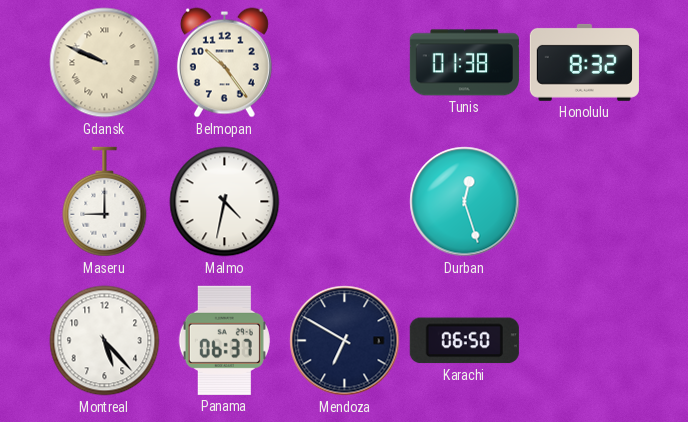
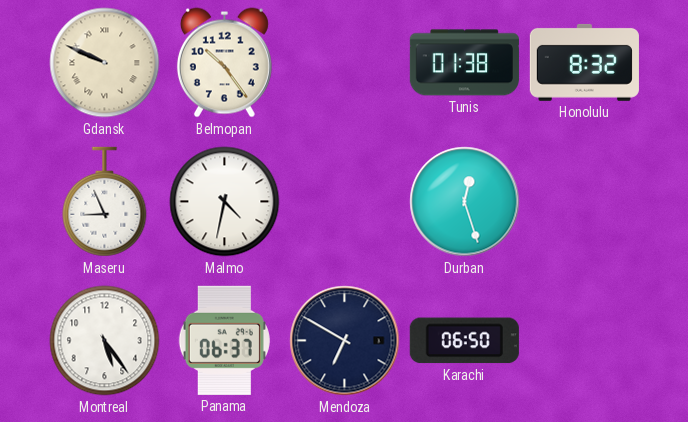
Maseru: 9:00 -> 8:56
Montreal: 5:23 -> 5:24
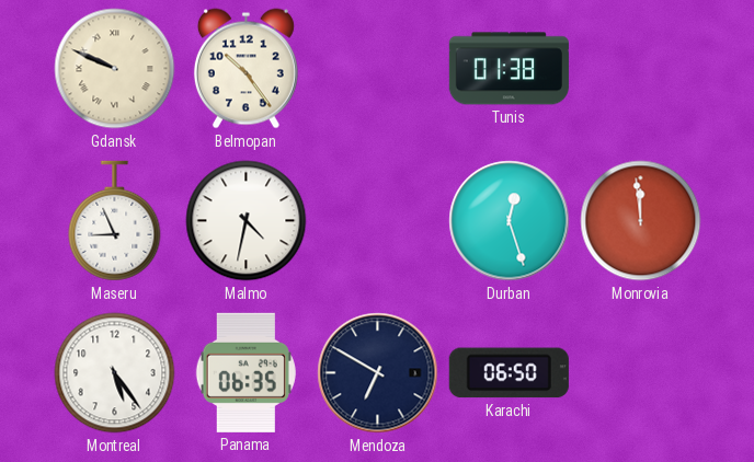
Honolulu: 8:32 -> none
Monrovia: none -> 11:59
Panama: 06:37 -> 06:35
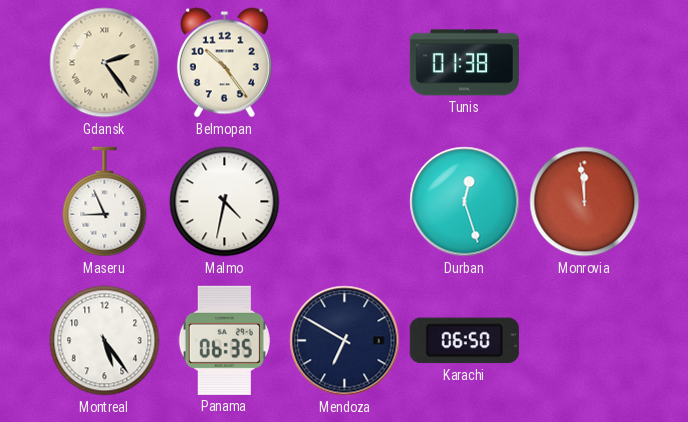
Gdansk: 9:49 -> 2:24
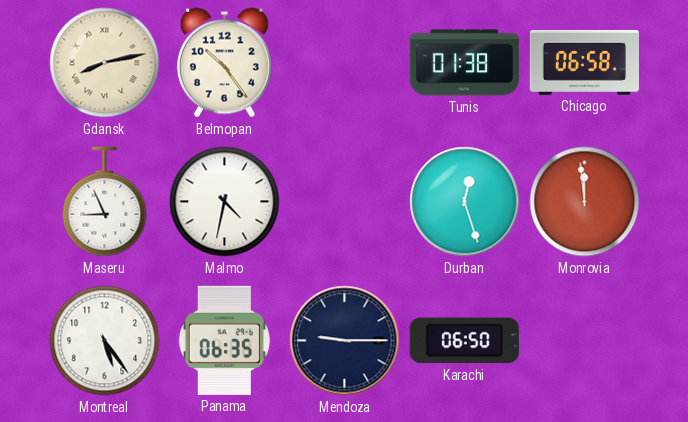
Gdansk: 2:24 -> 8:13
Chicago: none -> 06:58
Mendoza: 6:50 -> 9:15
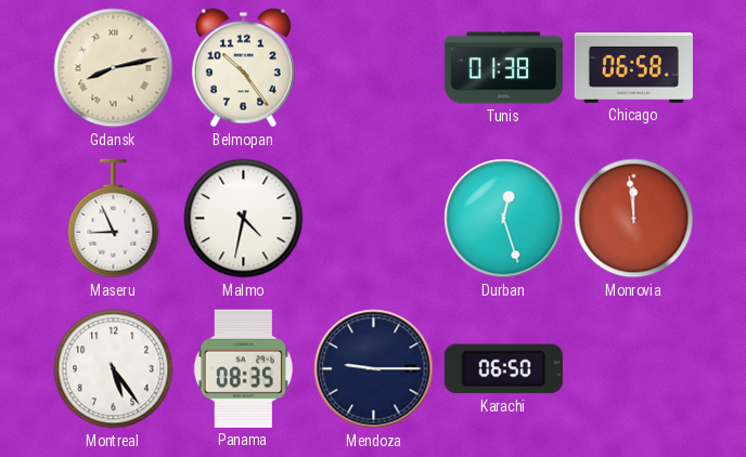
Panama: 06:35 -> 08:35
